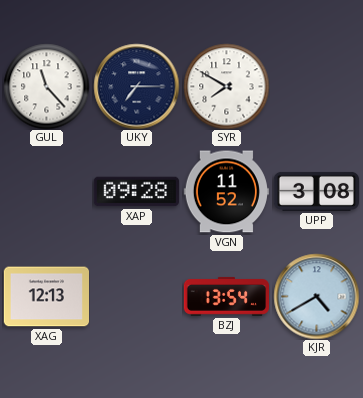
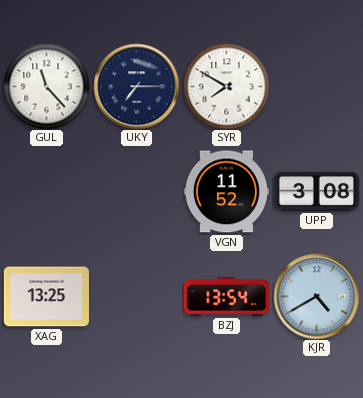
XAP: 09:28 -> none
XAG: 12:13 -> 13:25
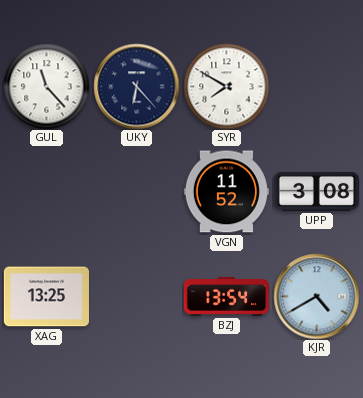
UKY: 7:15 -> 6:23
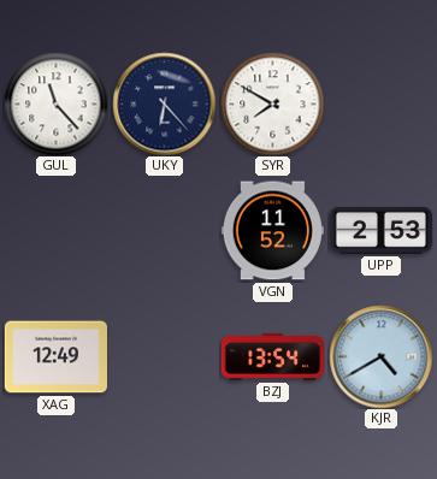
UPP: 3:08 -> 2:53
XAG: 13:25 -> 12:49
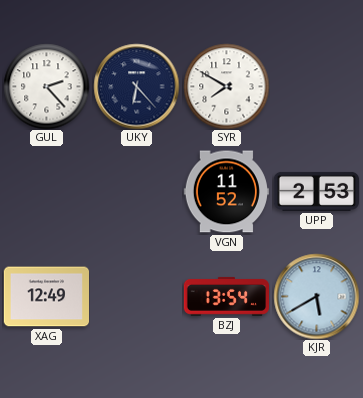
GUL: 11:23 -> 2:23
KJR: 4:40 -> 5:40
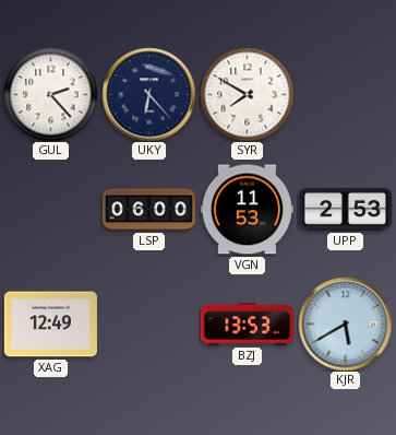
LSP: none -> 06:00
VGN: 11:52 -> 11:53
BZJ: 13:54 -> 13:53
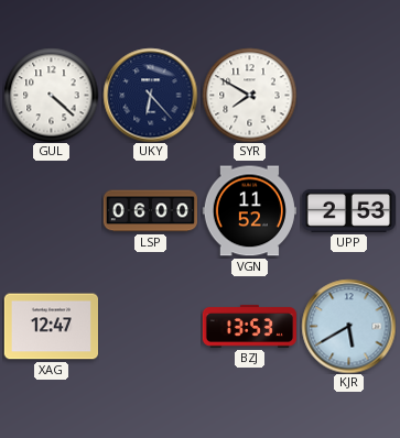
GUL: 2:23 -> 4:22
VGN: 11:53 -> 11:52
XAG: 12:49 -> 12:47
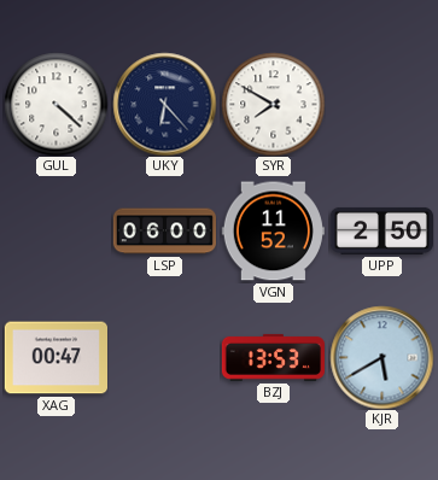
UPP: 2:53 -> 2:50
XAG: 12:47 -> 00:47
